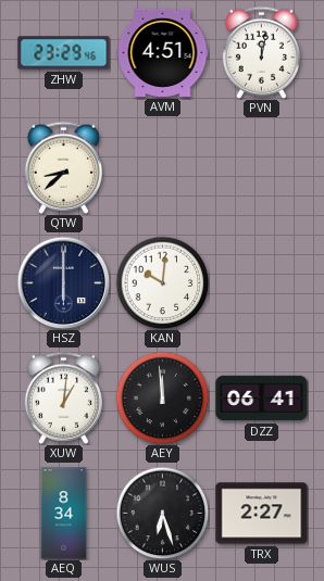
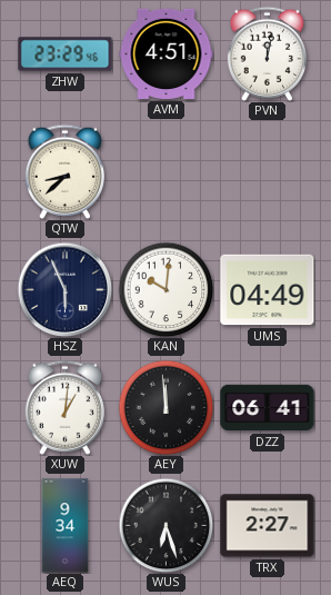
HSZ: 6:00 -> 5:56
UMS: none -> 04:49
AEQ: 8:34 -> 9:34
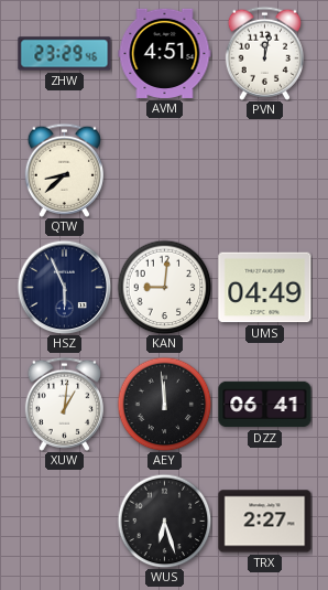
KAN: 10:01 -> 9:01
AEQ: 9:34 -> none
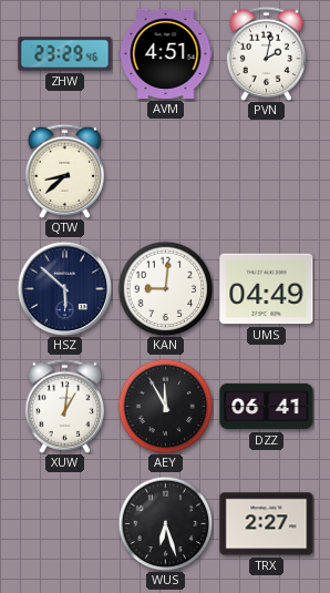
PVN: 12:02 -> 2:02
HSZ: 5:56 -> 5:52
AEY: 11:59 -> 11:55
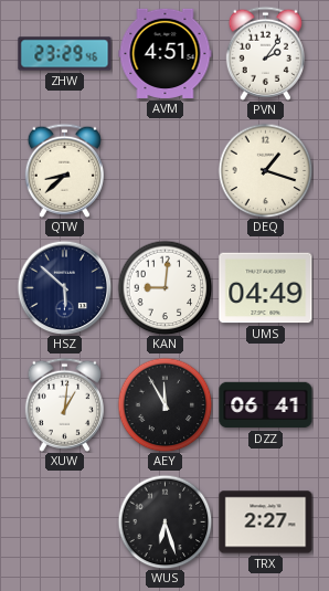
PVN: 2:02 -> 2:06
DEQ: none -> 1:18
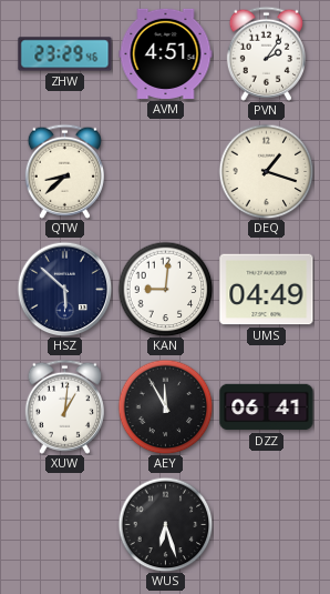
TRX: 2:27 -> none
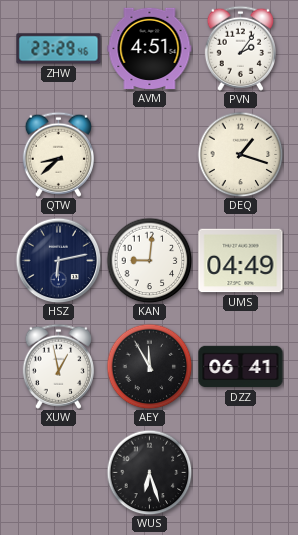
HSZ: 5:52 -> 6:13
XUW: 1:01 -> 12:58
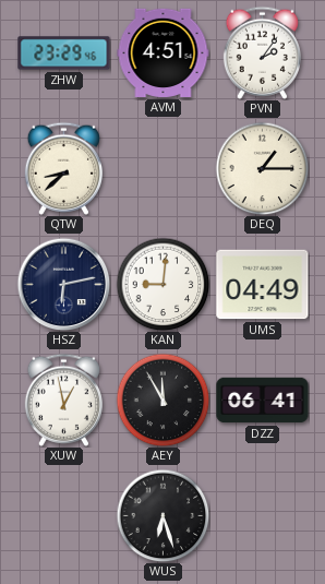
DEQ: 1:18 -> 1:15
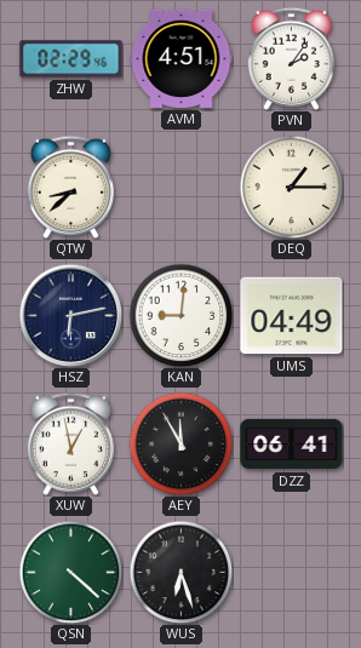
ZHW: 23:29 -> 02:29
QSN: none -> 4:22
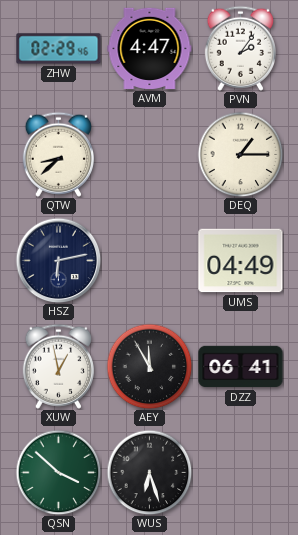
AVM: 4:51 -> 4:47
KAN: 9:01 -> none
QSN: 4:22 -> 3:52
